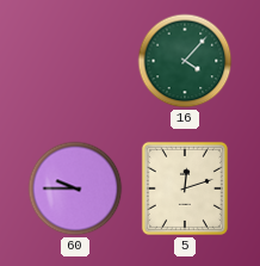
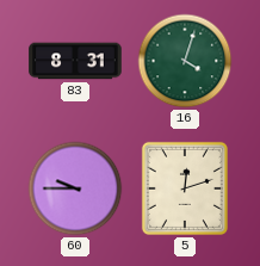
83: none -> 8:31
16: 4:07 -> 4:03
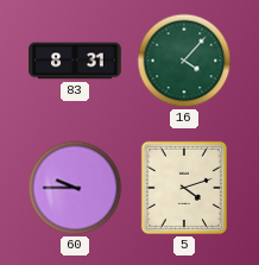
16: 4:03 -> 4:07
5: 12:12 -> 4:12
